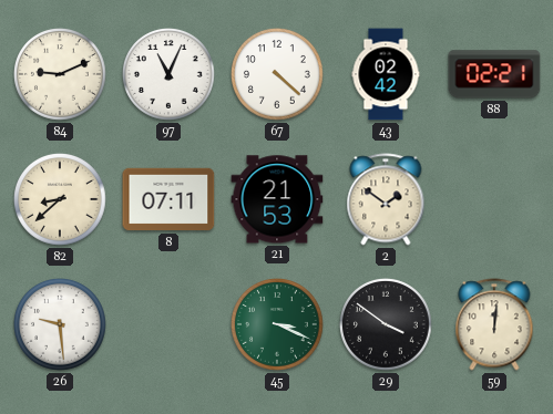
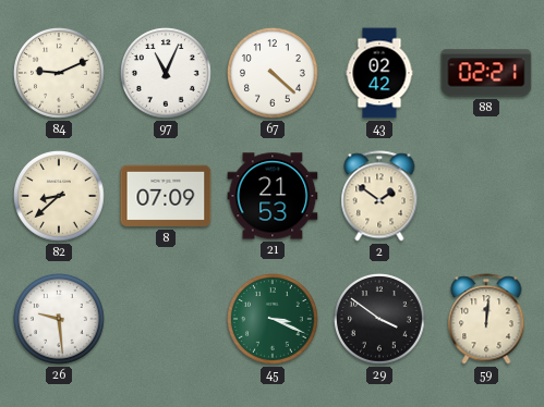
8: 07:11 -> 07:09
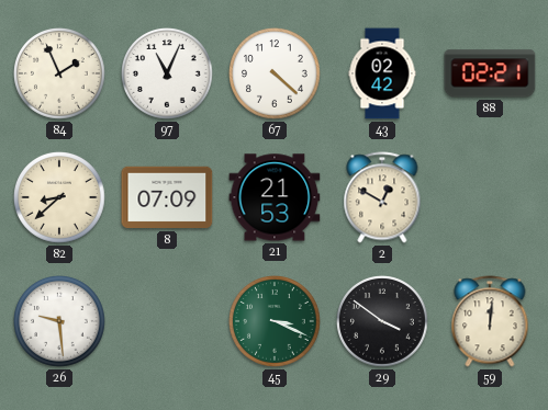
84: 9:11 -> 1:56
2: 1:51 -> 12:50
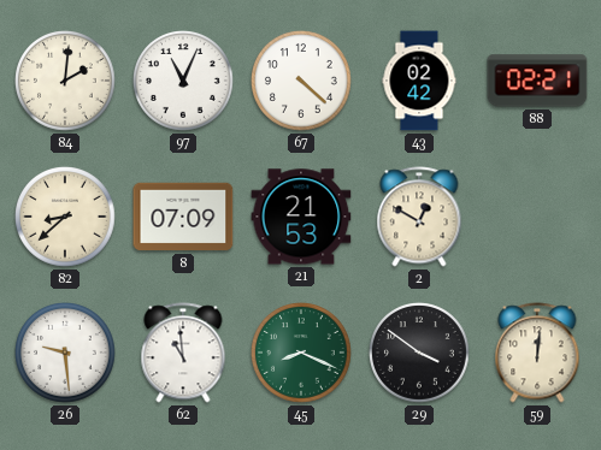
84: 1:56 -> 2:01
62: none -> 10:59
45: 3:19 -> 8:19
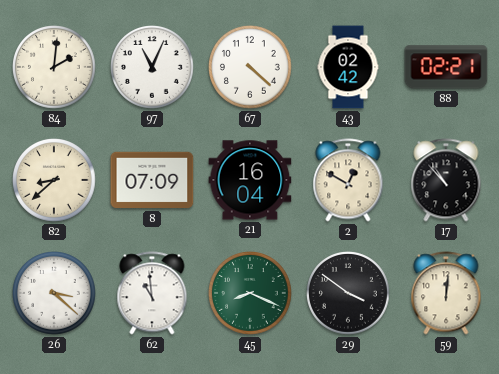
21: 21:53 -> 16:04
17: none -> 10:53
26: 9:29 -> 3:22
